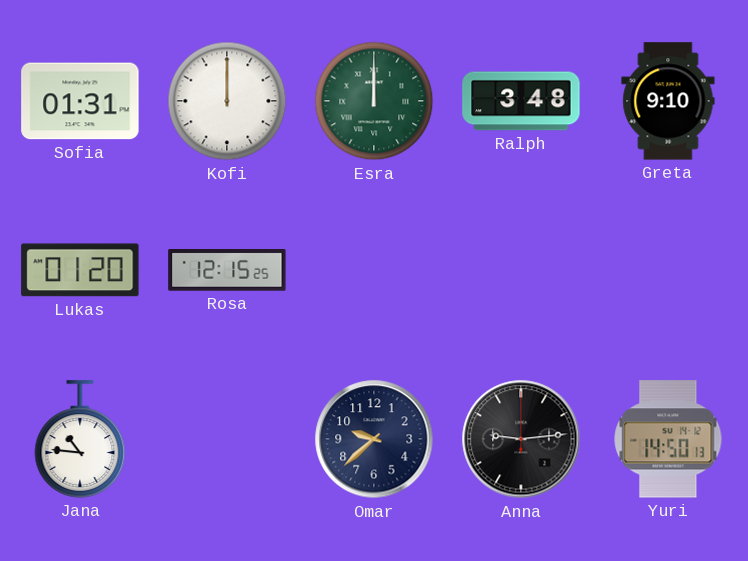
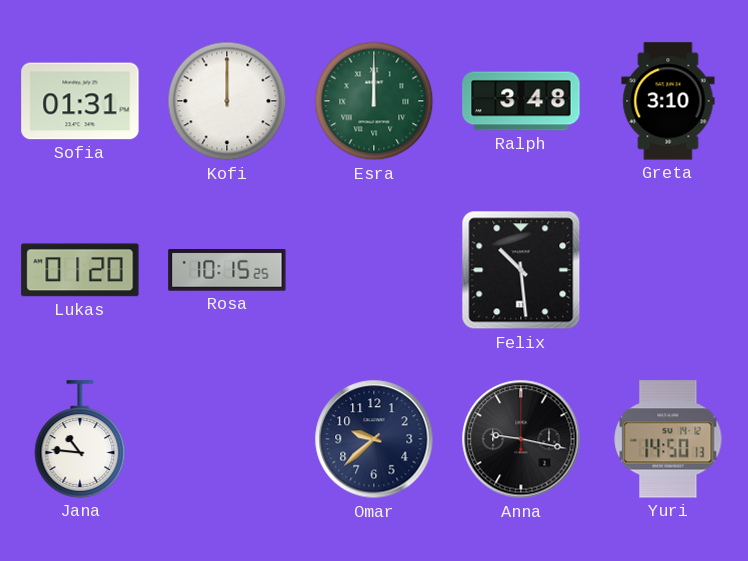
Greta: 9:10 -> 3:10
Rosa: 12:15 -> 10:15
Felix: none -> 10:29
Anna: 9:14 -> 9:17
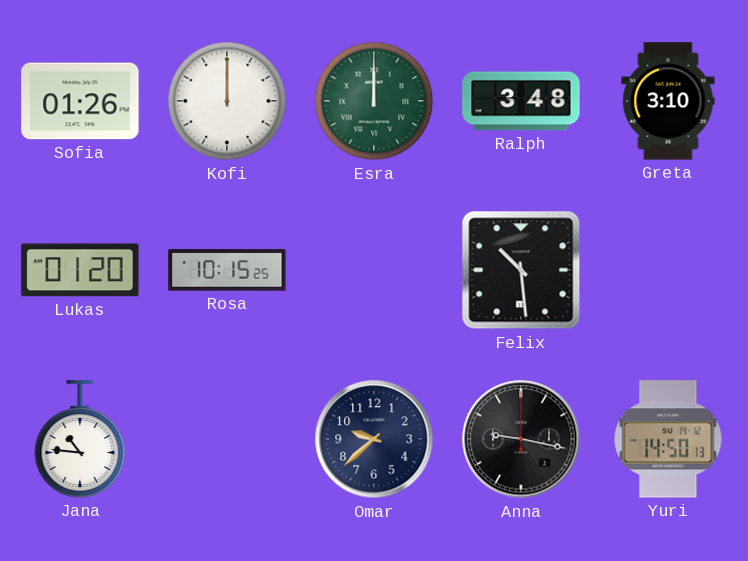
Sofia: 01:31 -> 01:26
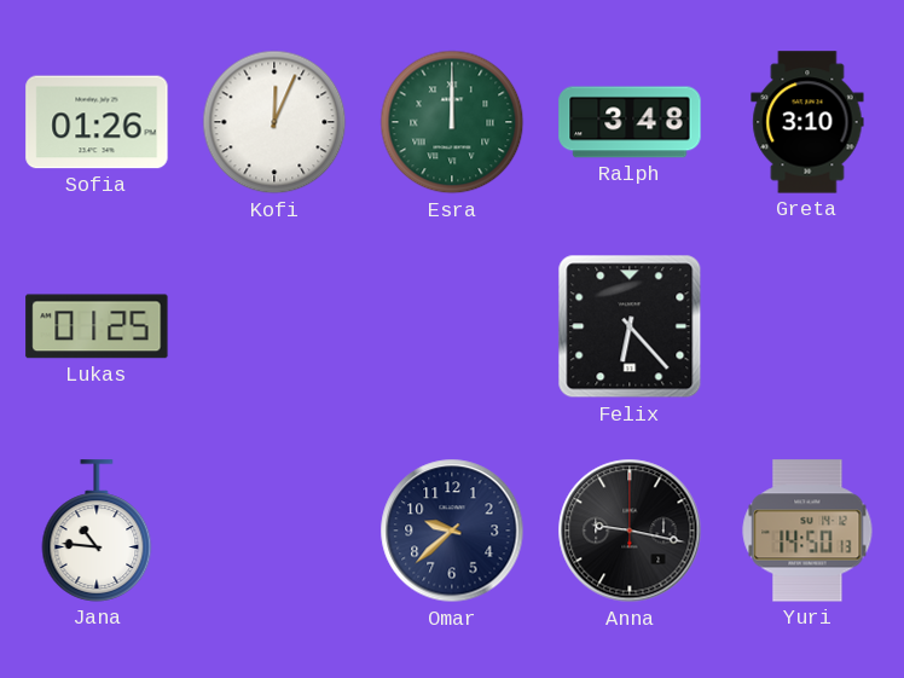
Kofi: 12:00 -> 12:04
Lukas: 01:20 -> 01:25
Rosa: 10:15 -> none
Felix: 10:29 -> 6:23
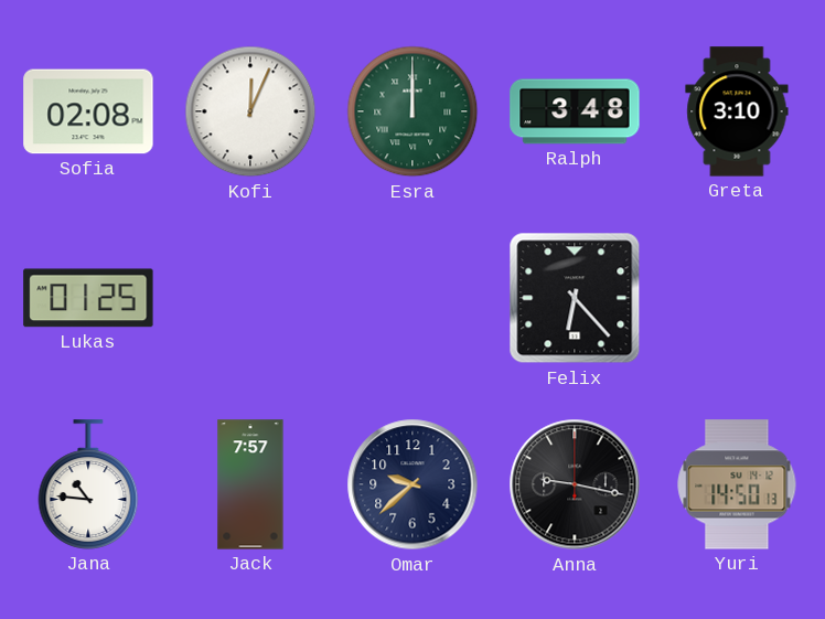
Sofia: 01:26 -> 02:08
Jack: none -> 7:57
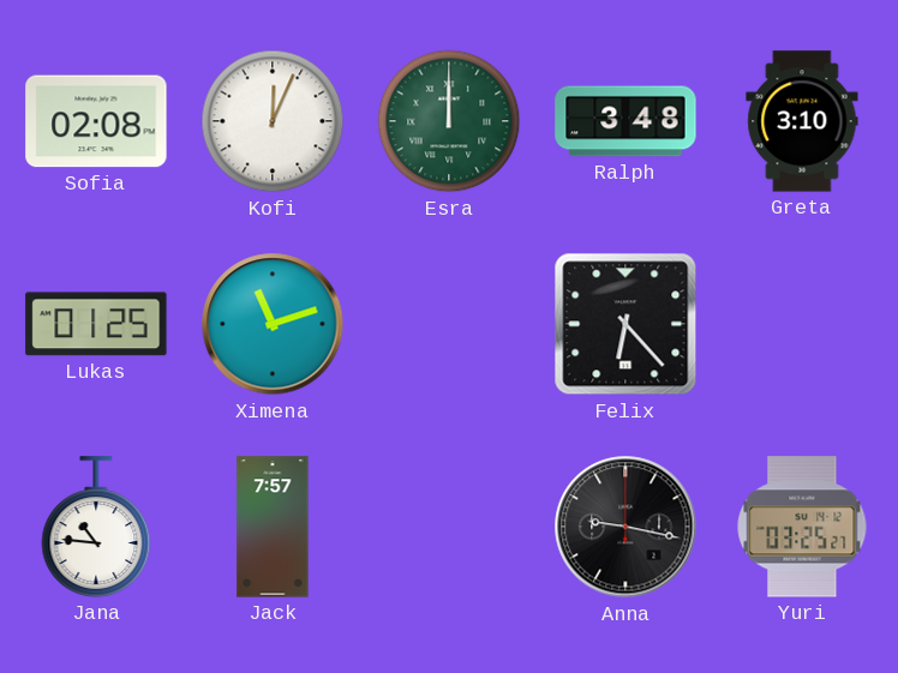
Ximena: none -> 11:12
Omar: 9:38 -> none
Yuri: 14:50 -> 03:25
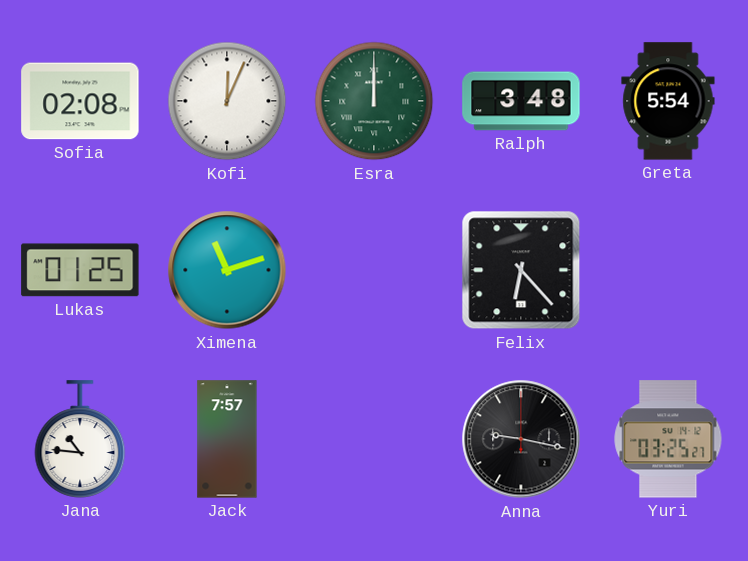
Greta: 3:10 -> 5:54
